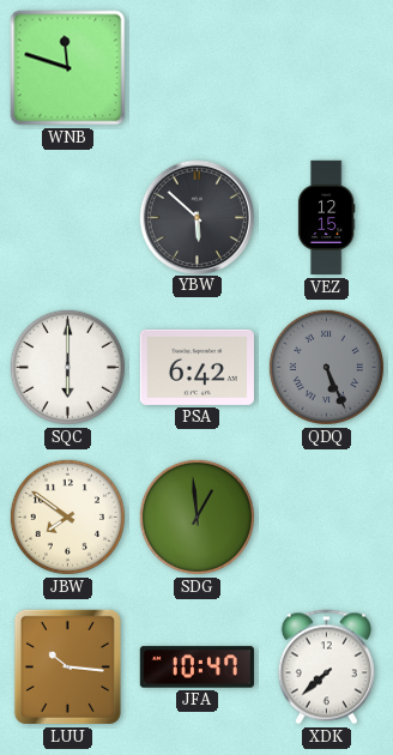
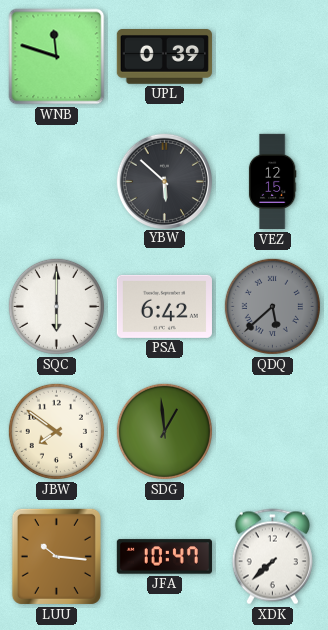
UPL: none -> 0:39
QDQ: 5:26 -> 5:38
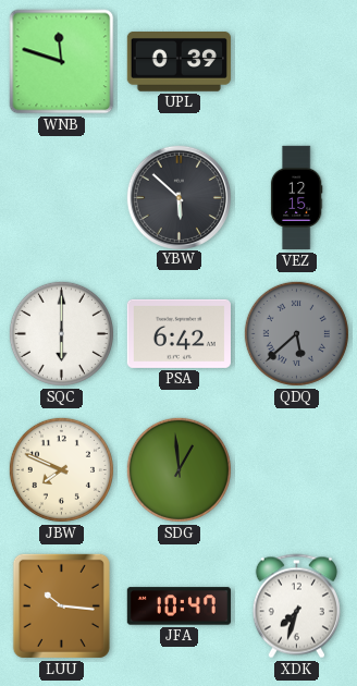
JBW: 7:51 -> 7:49
XDK: 7:38 -> 7:33
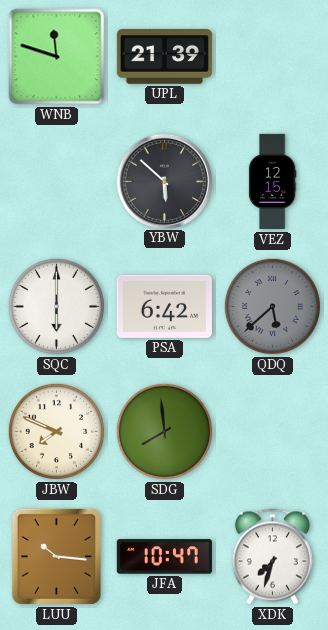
UPL: 0:39 -> 21:39
SDG: 12:59 -> 7:59
